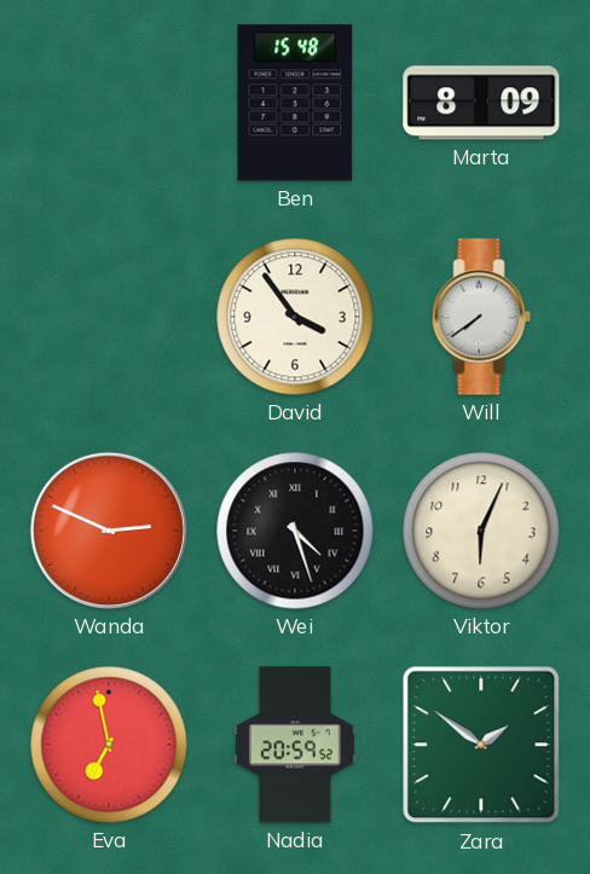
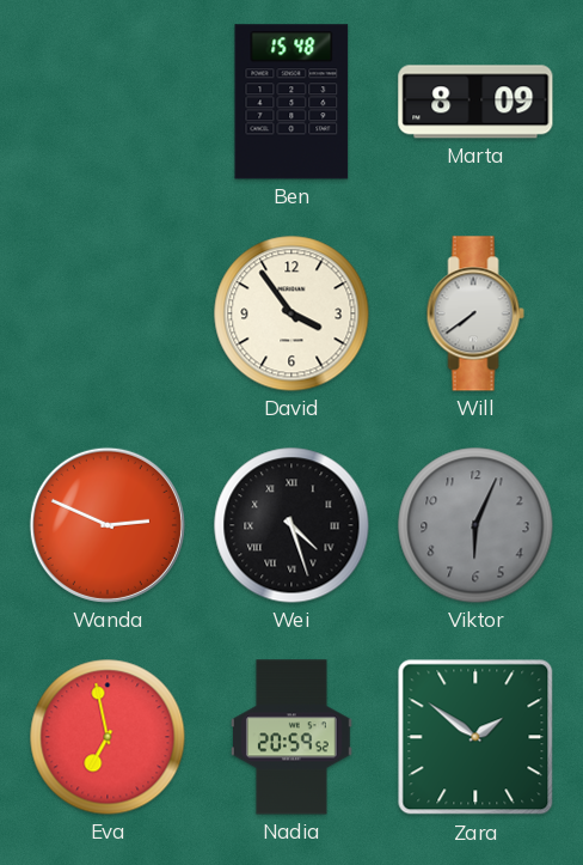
Viktor dial: cream -> grey
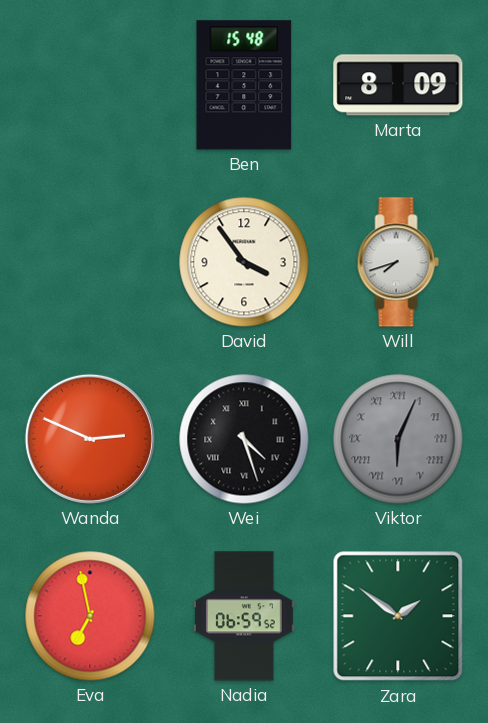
Will: 7:39 -> 7:42
Viktor numerals: Arabic -> Roman
Nadia: 20:59 -> 06:59
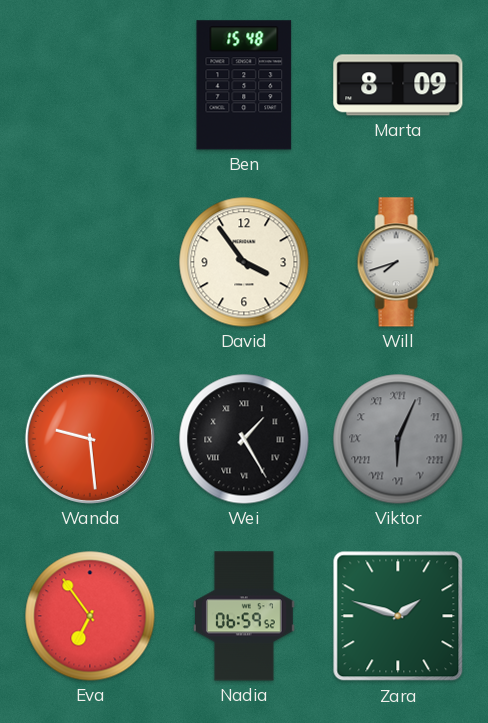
Wanda: 2:49 -> 9:29
Wei: 4:27 -> 1:25
Eva: 6:58 -> 6:54
Zara: 1:51 -> 1:48
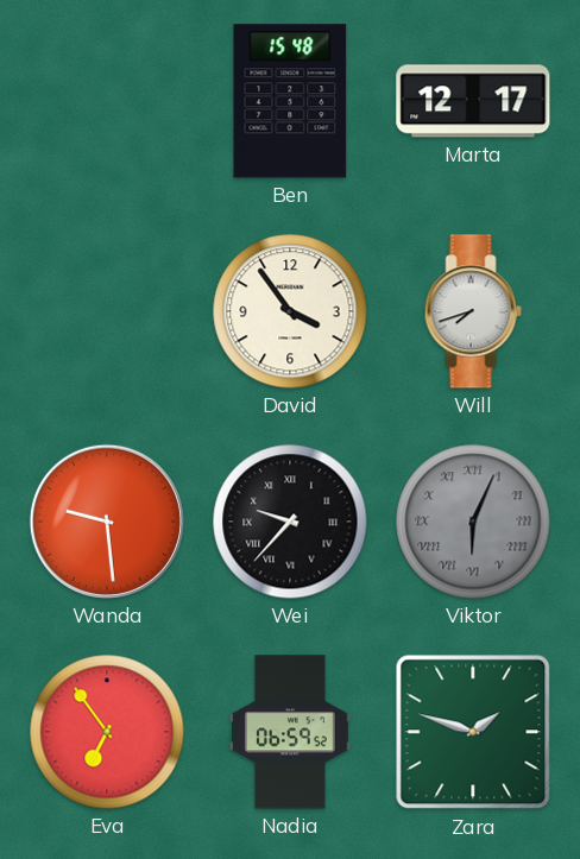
Marta: 8:09 -> 12:17
Wei: 1:25 -> 9:37
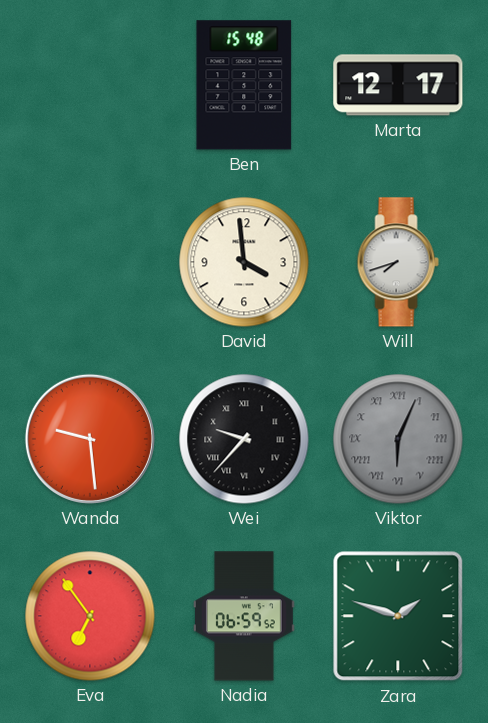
David: 3:54 -> 3:59
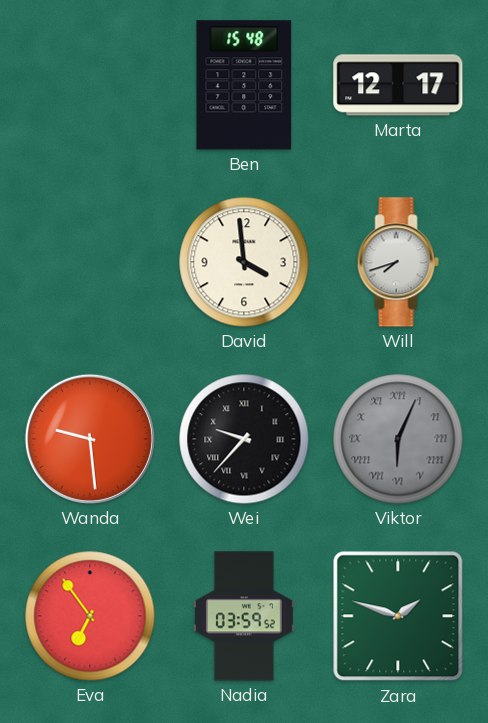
Nadia: 06:59 -> 03:59
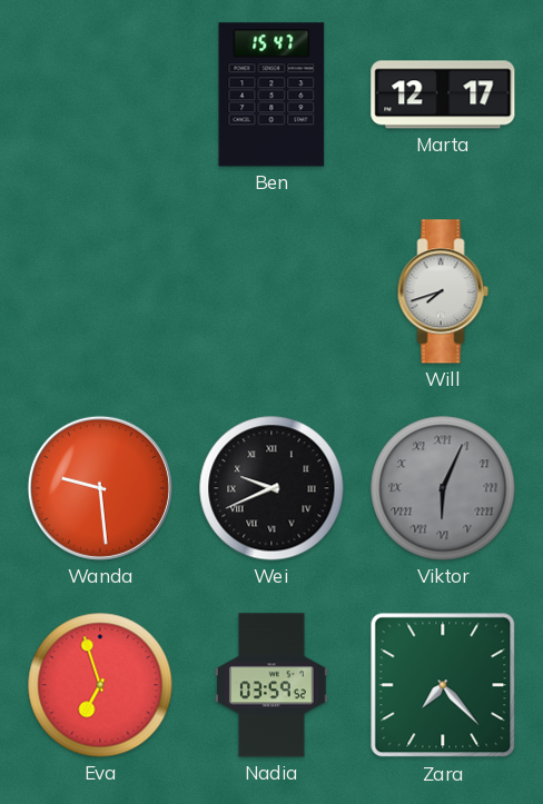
Ben: 15:48 -> 15:47
David: 3:59 -> none
Wei: 9:37 -> 9:41
Eva: 6:54 -> 6:57
Zara: 1:48 -> 7:23
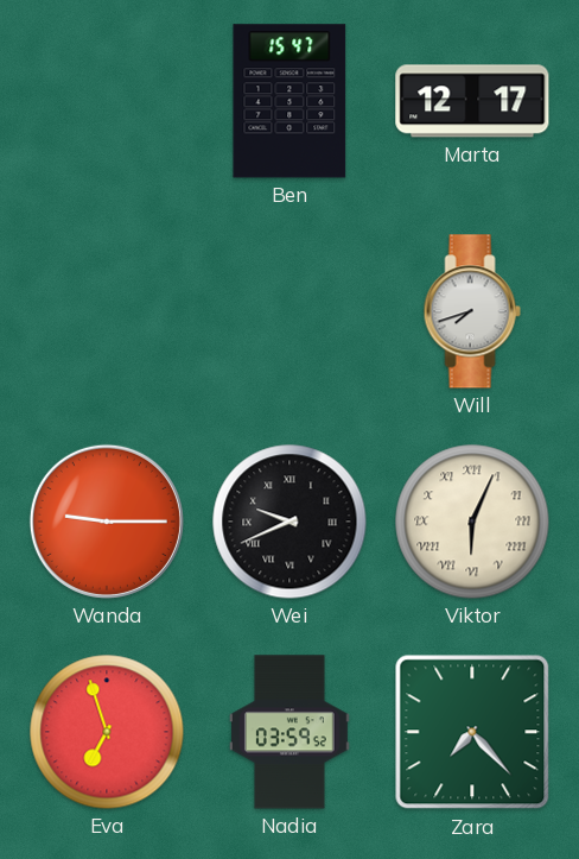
Wanda: 9:29 -> 9:15
Viktor dial: grey -> cream
